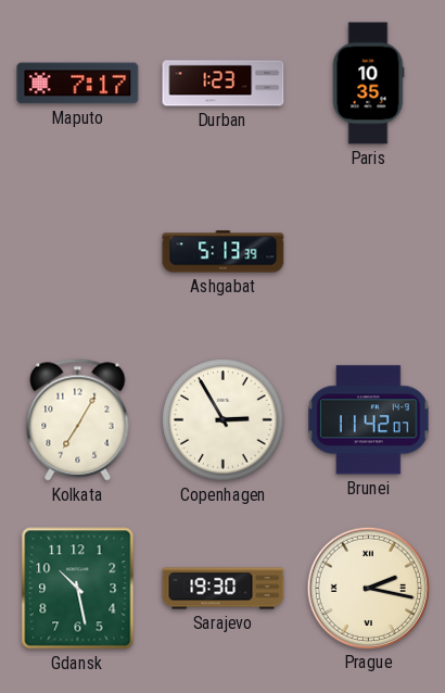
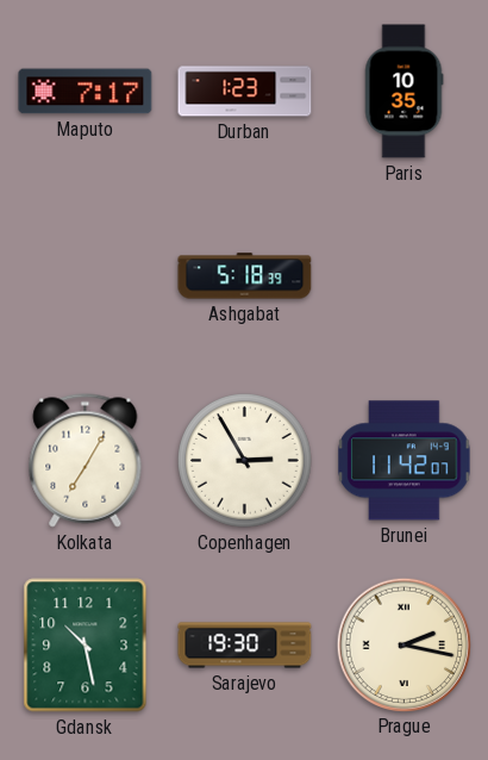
Ashgabat: 5:13 -> 5:18
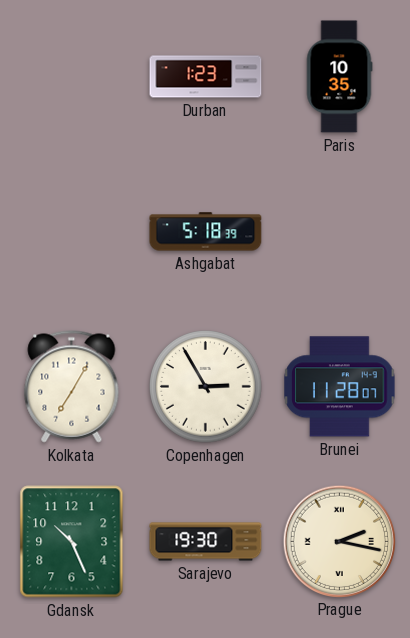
Maputo: 7:17 -> none
Brunei: 11:42 -> 11:28
Gdansk: 10:28 -> 10:26
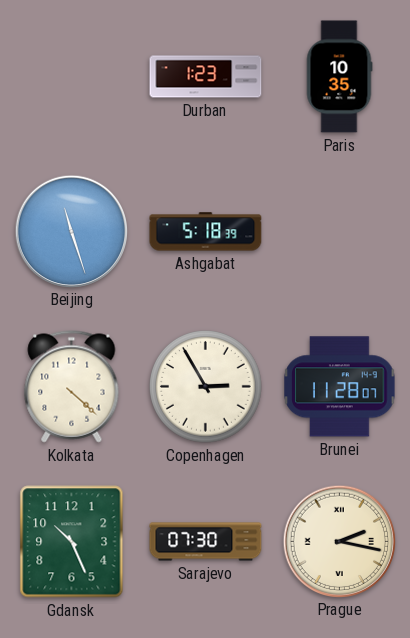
Beijing: none -> 11:27
Kolkata: 7:05 -> 4:22
Sarajevo: 19:30 -> 07:30
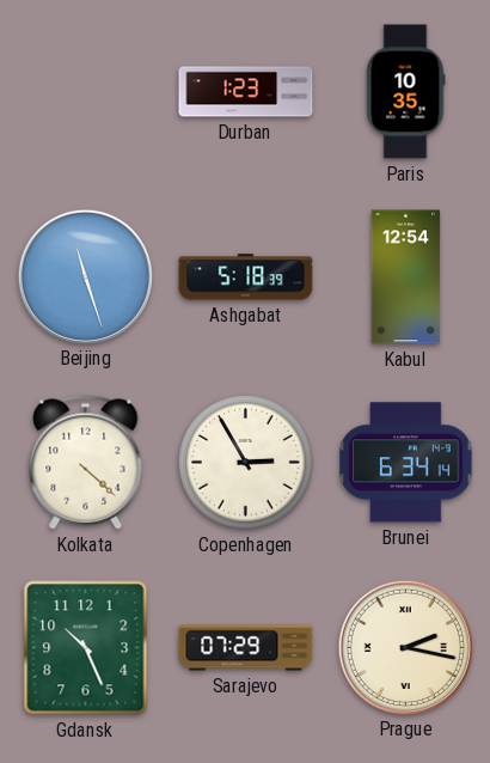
Kabul: none -> 12:54
Brunei: 11:28 -> 6:34
Sarajevo: 07:30 -> 07:29
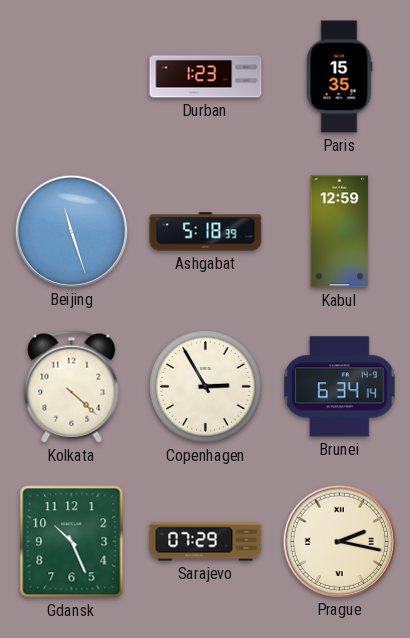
Paris: 10:35 -> 15:35
Kabul: 12:54 -> 12:59
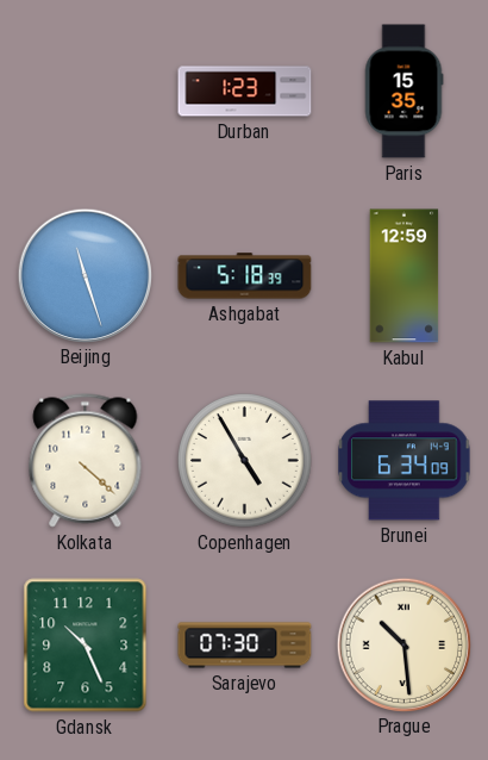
Copenhagen: 2:55 -> 4:55
Brunei: 6:34:14 -> 6:34:09
Sarajevo: 07:29 -> 07:30
Prague: 2:17 -> 10:29
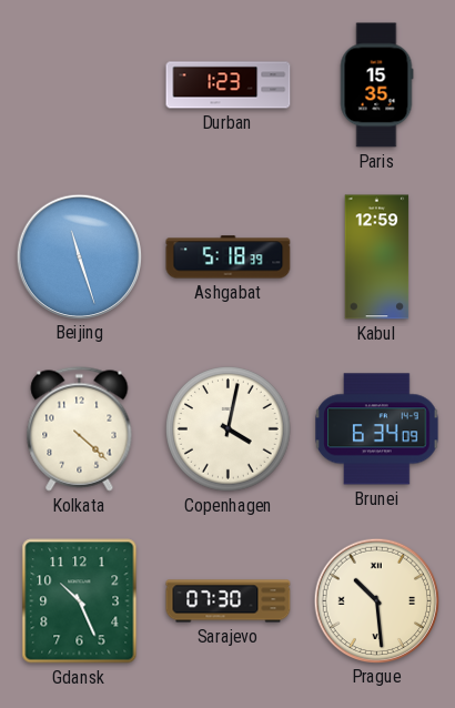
Copenhagen: 4:55 -> 4:02
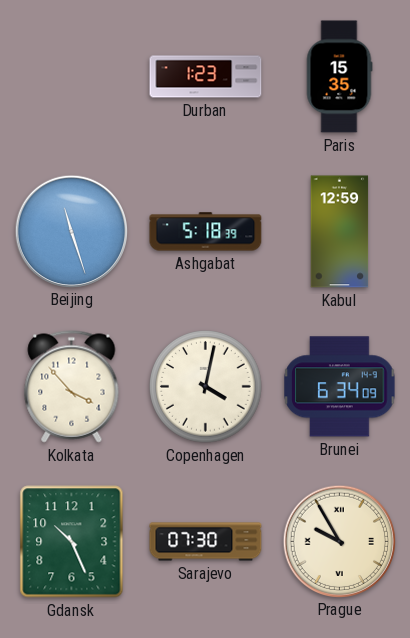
Kolkata: 4:22 -> 3:53
Prague: 10:29 -> 9:55
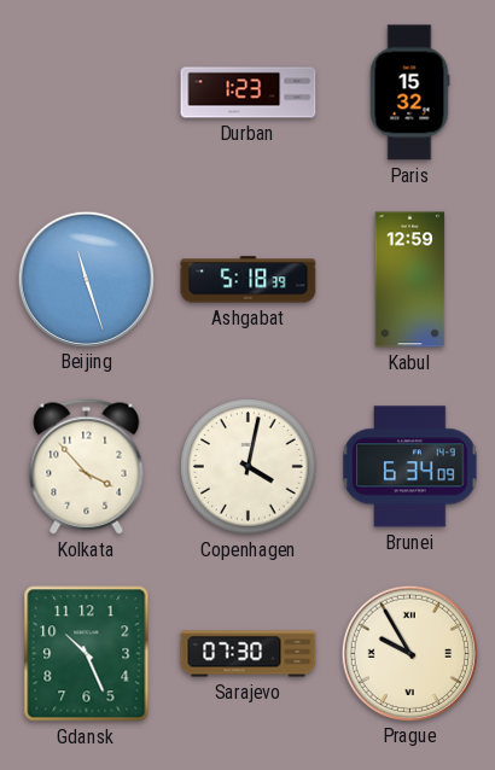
Paris: 15:35 -> 15:32
